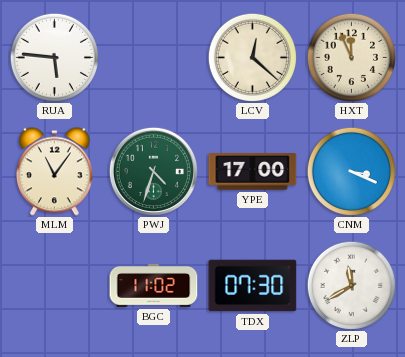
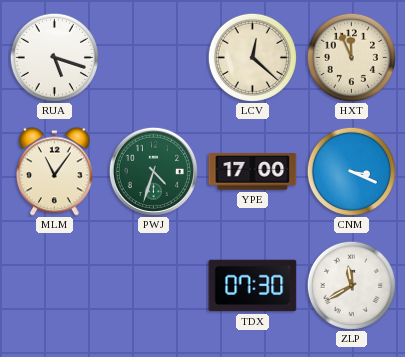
RUA: 5:46 -> 5:18
BGC: 11:02 -> none
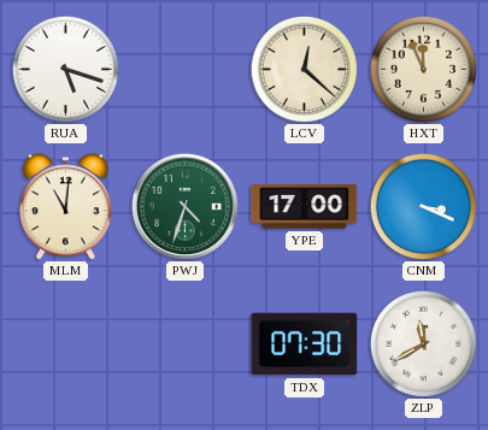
MLM: 11:06 -> 11:01
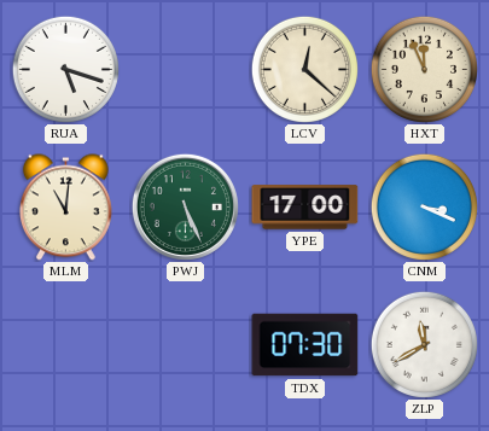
PWJ: 4:33 -> 5:26
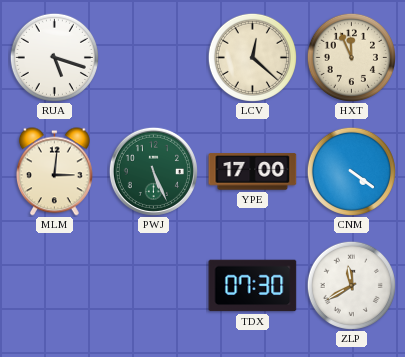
MLM: 11:01 -> 3:01
CNM: 3:19 -> 4:21
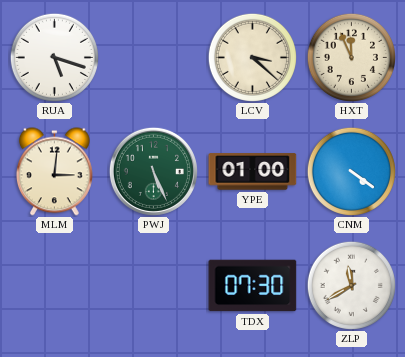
LCV: 12:22 -> 3:22
YPE: 17:00 -> 01:00
